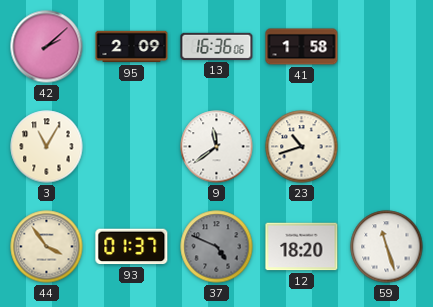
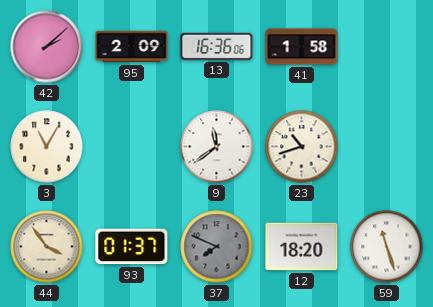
37: 4:49 -> 7:49
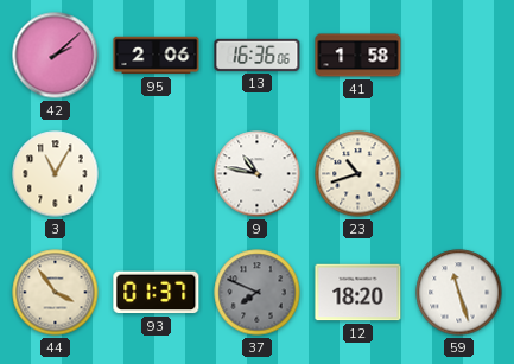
95: 2:09 -> 2:06
9: 11:39 -> 10:47
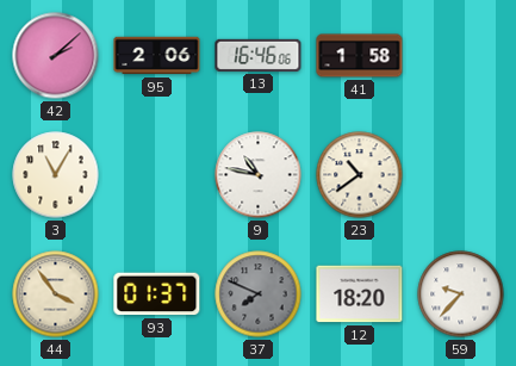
13: 16:36 -> 16:46
23: 10:42 -> 10:39
59: 11:27 -> 9:37
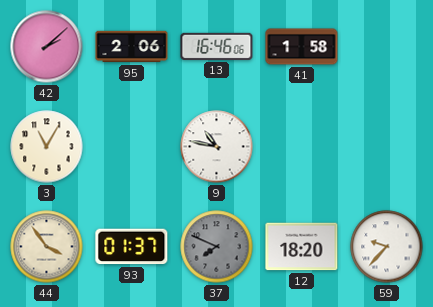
23: 10:39 -> none
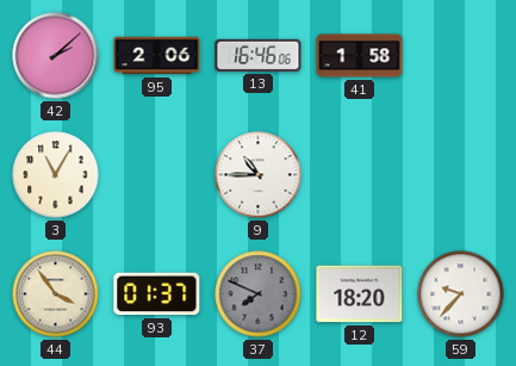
9: 10:47 -> 10:45
